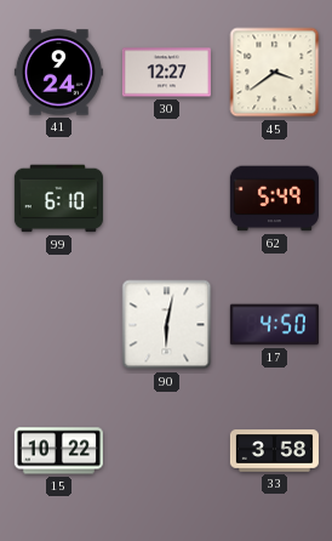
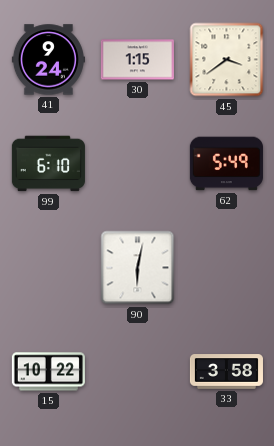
30: 12:27 -> 1:15
17: 4:50 -> none
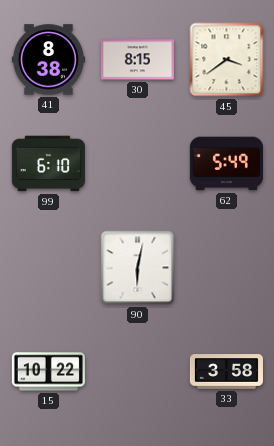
41: 9:24 -> 8:38
30: 1:15 -> 8:15
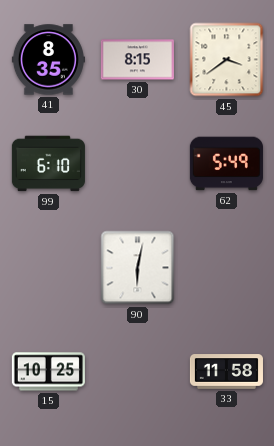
41: 8:38 -> 8:35
15: 10:22 -> 10:25
33: 3:58 -> 11:58
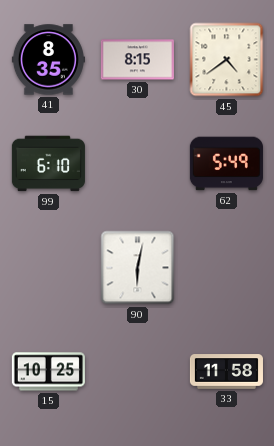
45: 3:39 -> 4:39
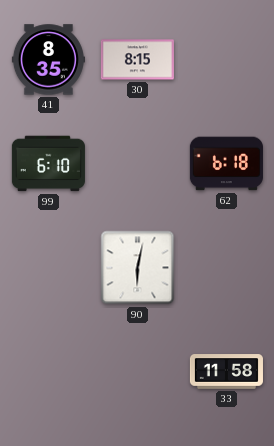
45: 4:39 -> none
62: 5:49 -> 6:18
15: 10:25 -> none
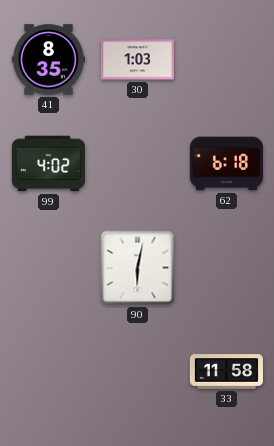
30: 8:15 -> 1:03
99: 6:10 -> 4:02
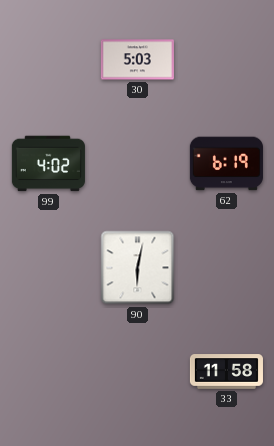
41: 8:35 -> none
30: 1:03 -> 5:03
62: 6:18 -> 6:19
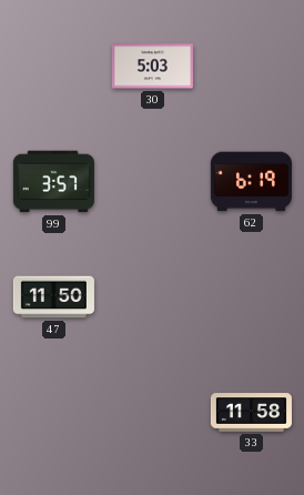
99: 4:02 -> 3:57
47: none -> 11:50
90: 6:02 -> none
